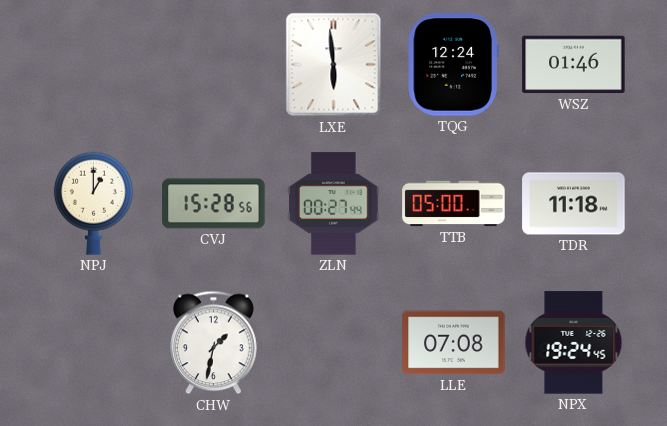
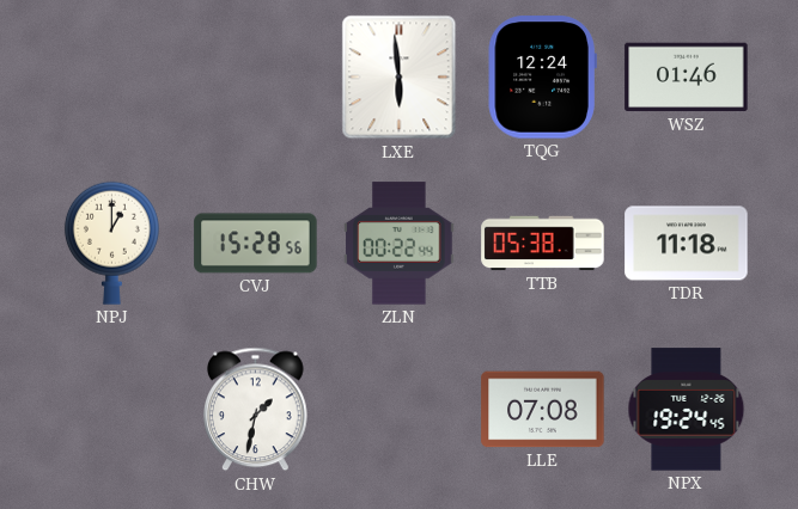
ZLN: 00:27 -> 00:22
TTB: 05:00 -> 05:38
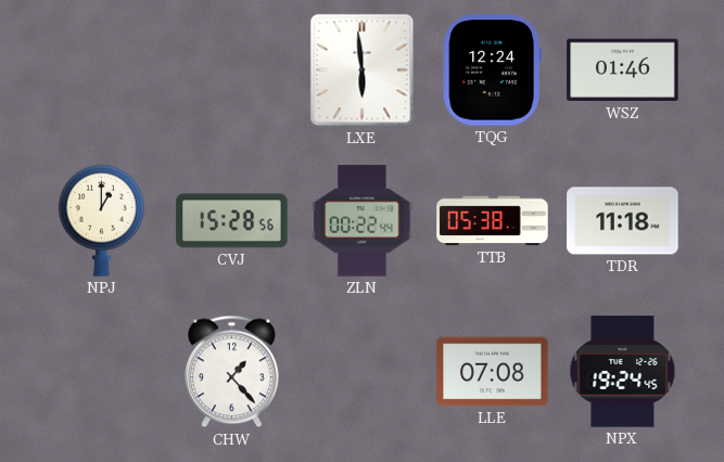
CHW: 1:32 -> 1:23
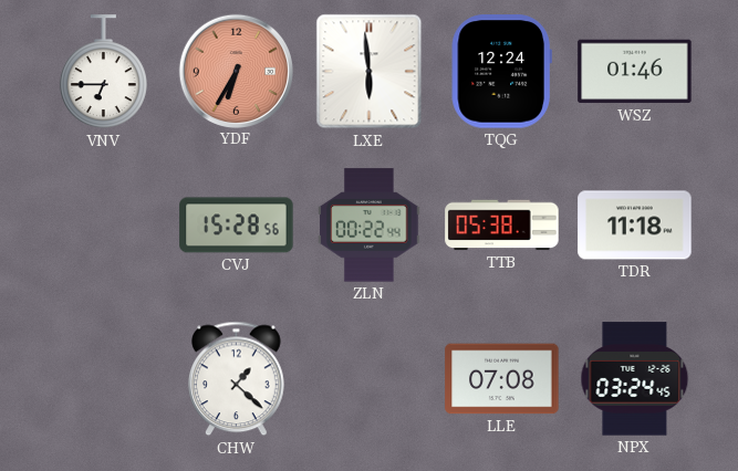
VNV: none -> 6:45
YDF: none -> 6:35
NPJ: 1:00 -> none
CHW: 1:23 -> 1:22
NPX: 19:24 -> 03:24
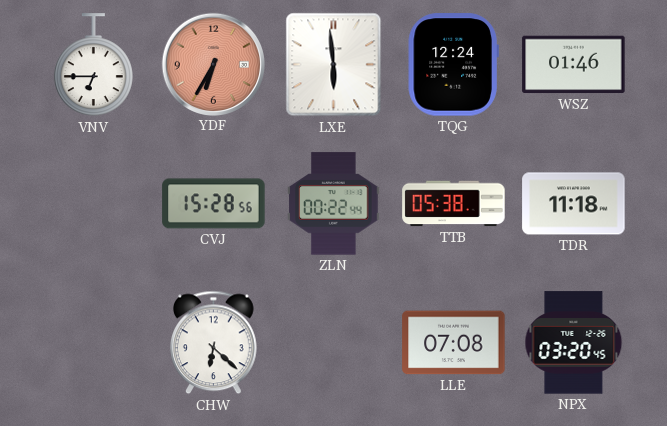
CHW: 1:22 -> 6:22
NPX: 03:24 -> 03:20
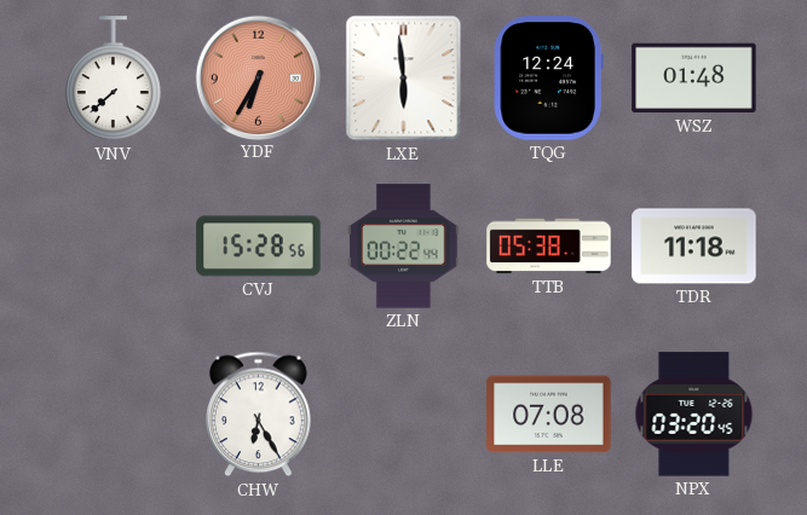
VNV: 6:45 -> 7:38
WSZ: 01:46 -> 01:48
CHW: 6:22 -> 6:25
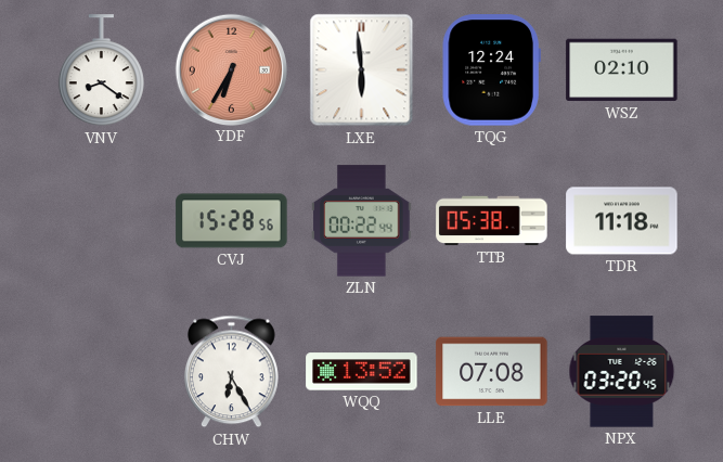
VNV: 7:38 -> 8:21
WSZ: 01:48 -> 02:10
WQQ: none -> 13:52
